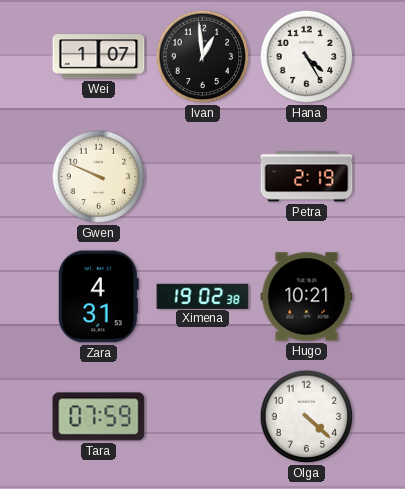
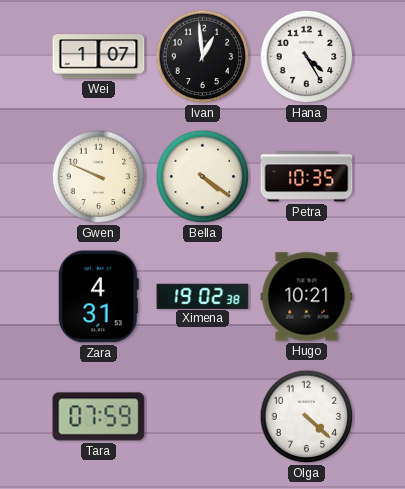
Bella: none -> 4:21
Petra: 2:19 -> 10:35
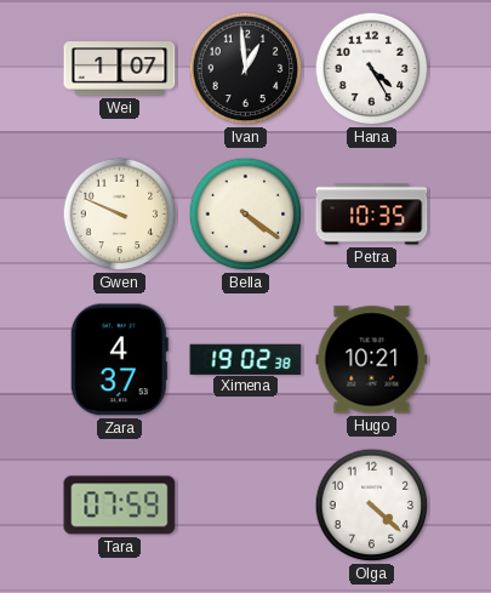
Zara: 4:31 -> 4:37
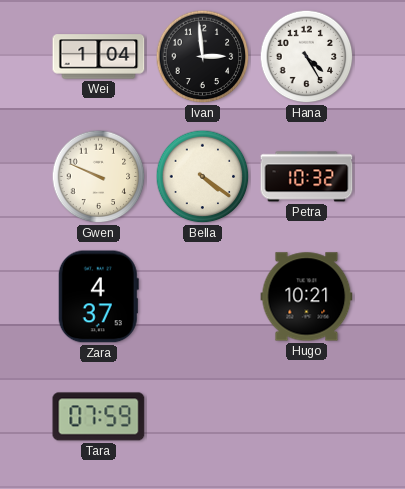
Wei: 1:07 -> 1:04
Ivan: 12:59 -> 2:59
Petra: 10:35 -> 10:32
Ximena: 19:02 -> none
Olga: 4:22 -> none
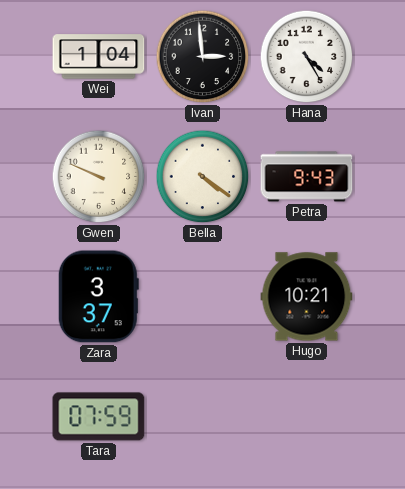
Petra: 10:32 -> 9:43
Zara: 4:37 -> 3:37
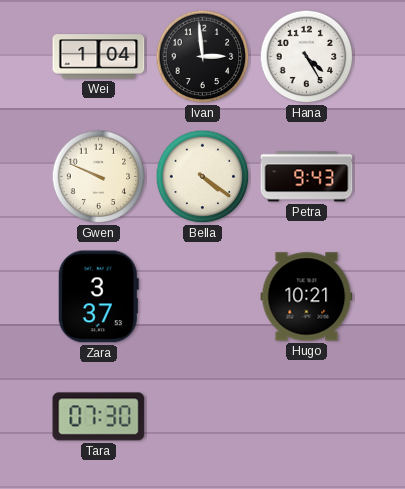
Tara: 07:59 -> 07:30
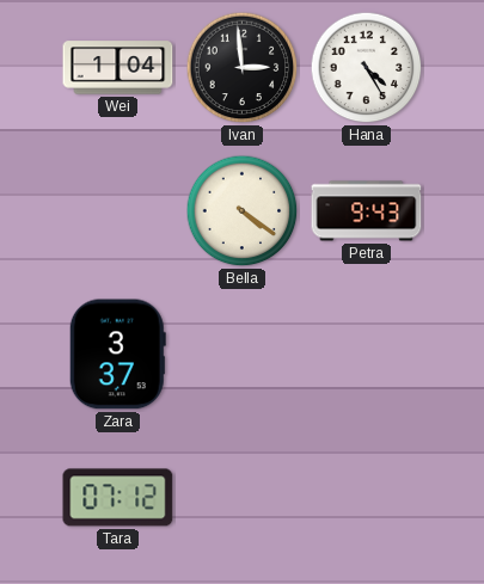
Gwen: 9:49 -> none
Hugo: 10:21 -> none
Tara: 07:30 -> 07:12
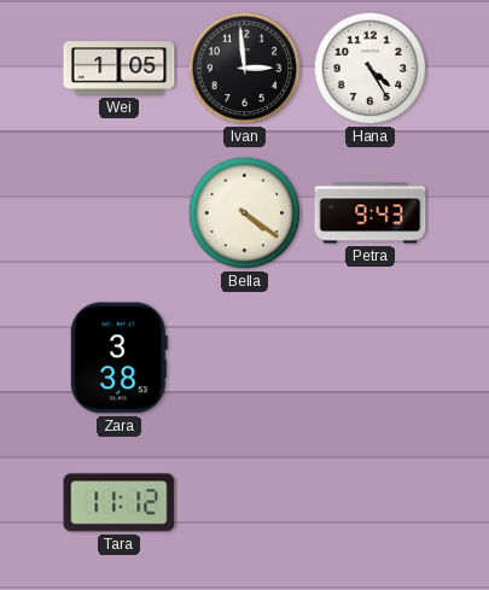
Wei: 1:04 -> 1:05
Zara: 3:37 -> 3:38
Tara: 07:12 -> 11:12
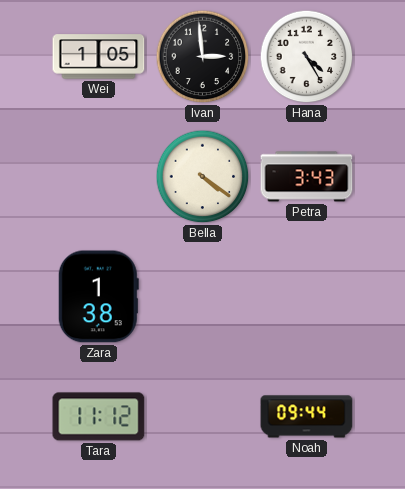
Petra: 9:43 -> 3:43
Zara: 3:38 -> 1:38
Noah: none -> 09:44
